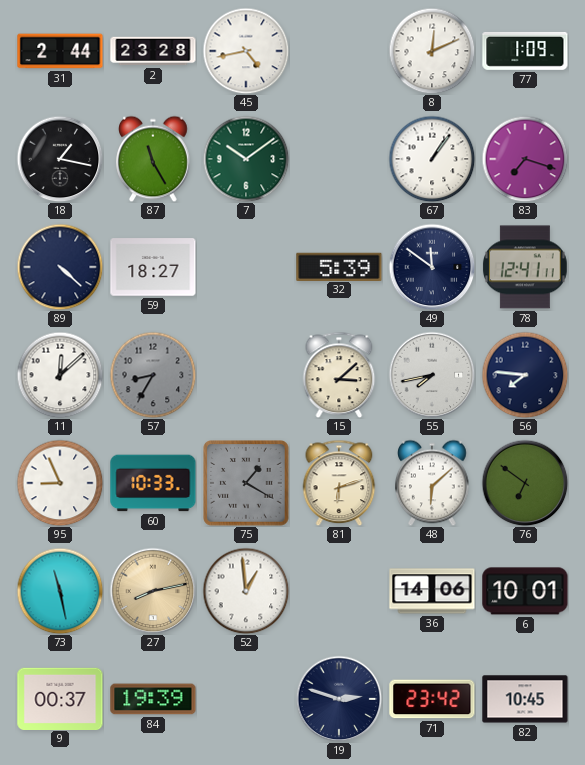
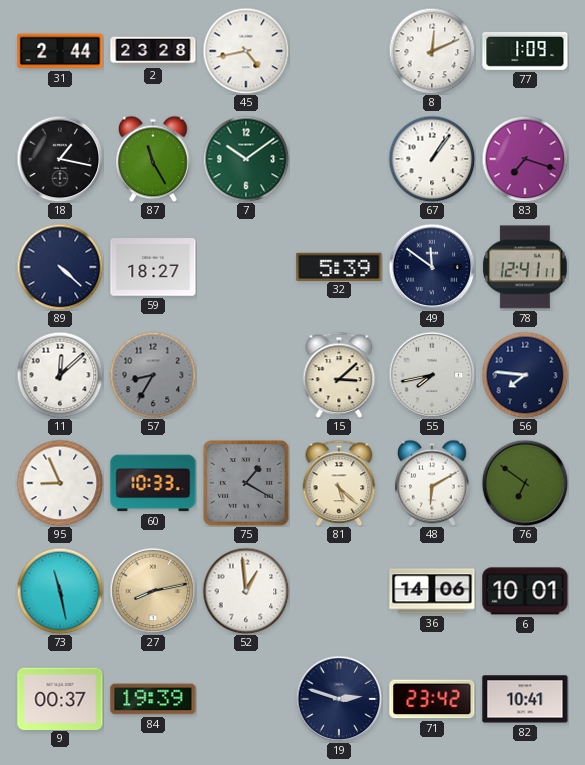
81: 6:12 -> 5:22
48: 6:08 -> 6:10
82: 10:45 -> 10:41
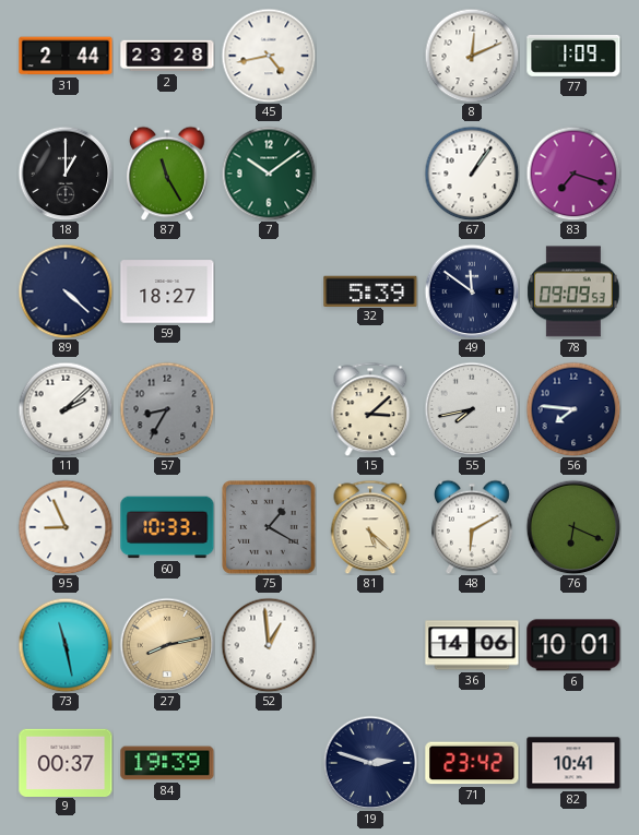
18: 1:17 -> 1:00
78: 12:41 -> 09:09
11: 12:08 -> 2:08
76: 6:51 -> 6:19
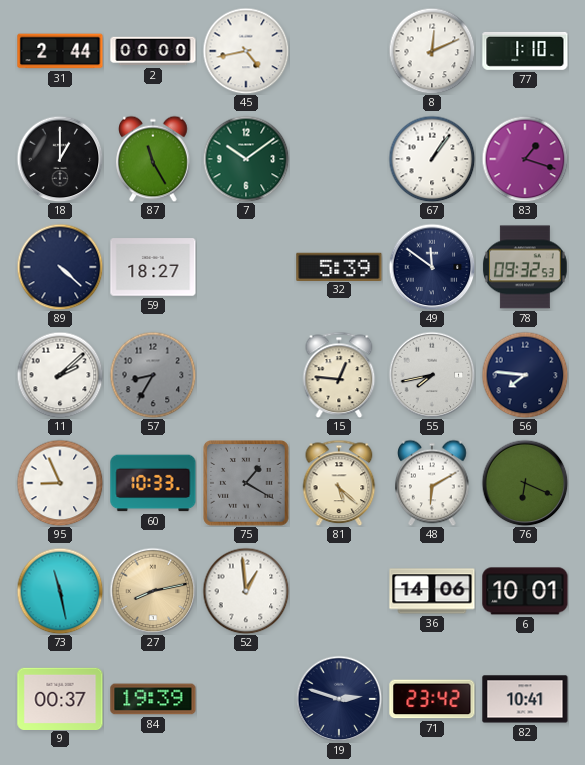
2: 23:28 -> 00:00
77: 1:09 -> 1:10
83: 7:18 -> 1:18
78: 09:09 -> 09:32
15: 3:08 -> 12:46
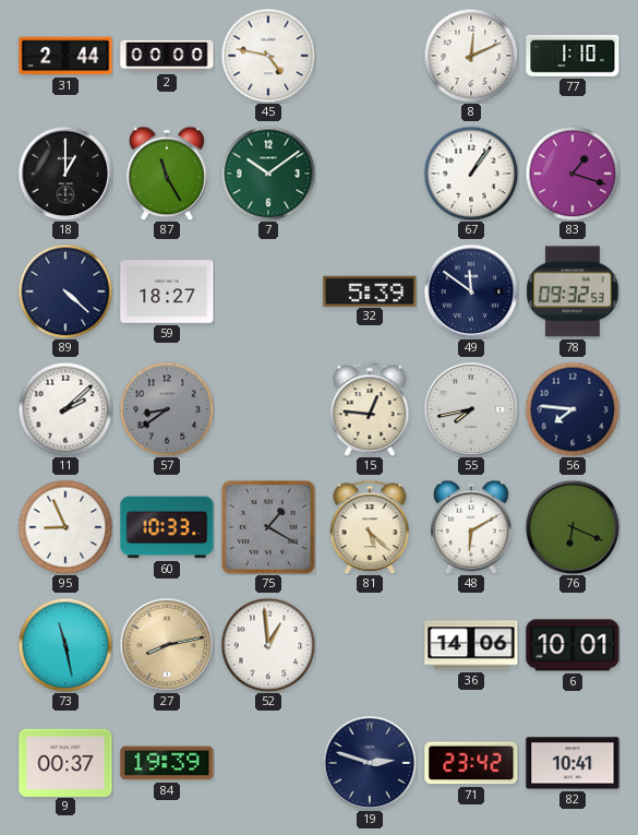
45: 4:43 -> 4:47
57: 8:35 -> 8:39
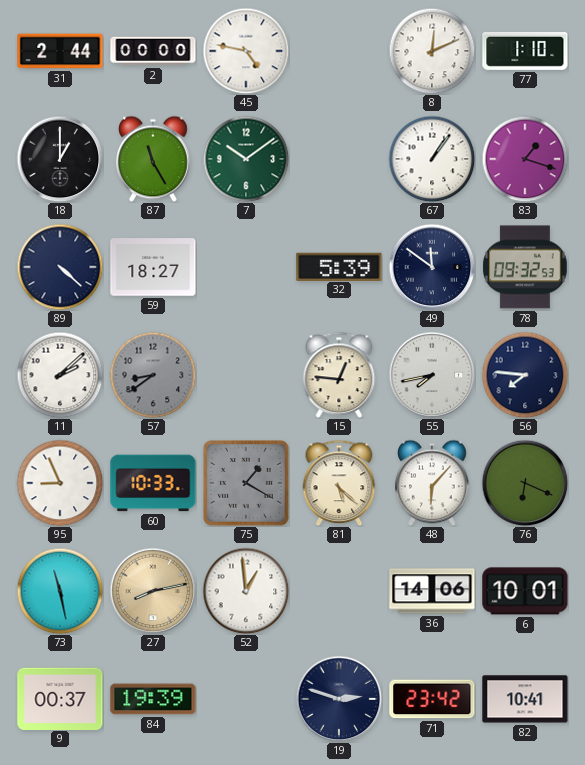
48: 6:10 -> 6:07
